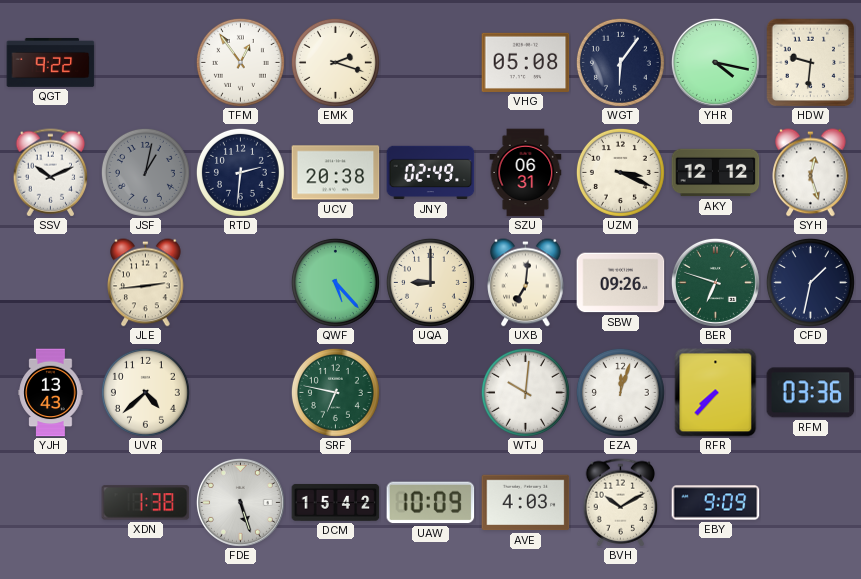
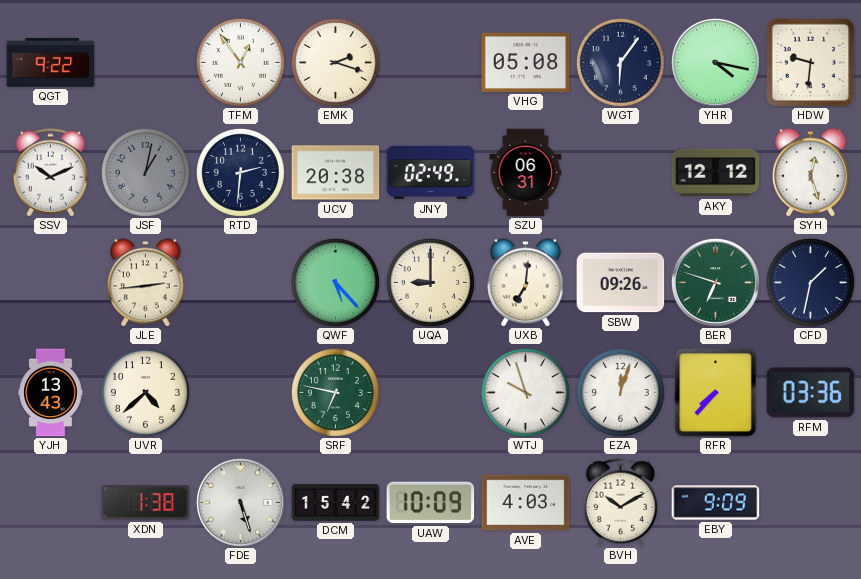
UZM: 3:19 -> none
WTJ: 10:01 -> 9:57
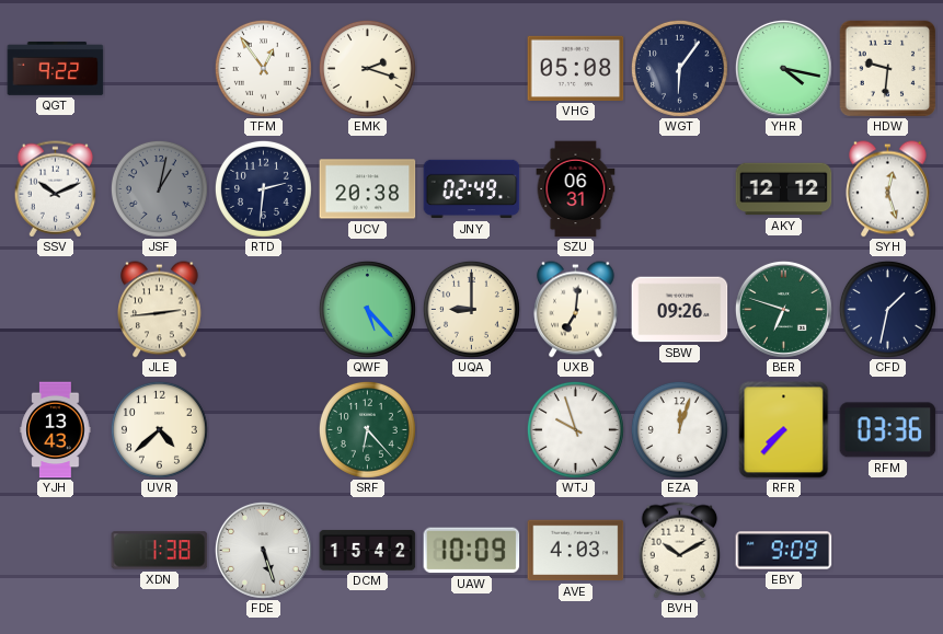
SRF: 6:47 -> 6:23
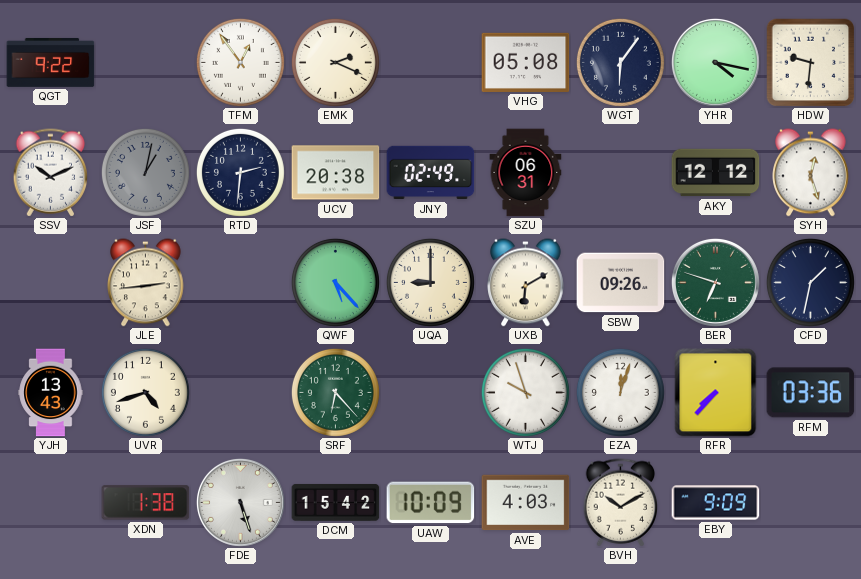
EMK: 2:18 -> 2:19
UXB: 7:01 -> 6:10
UVR: 4:38 -> 4:42
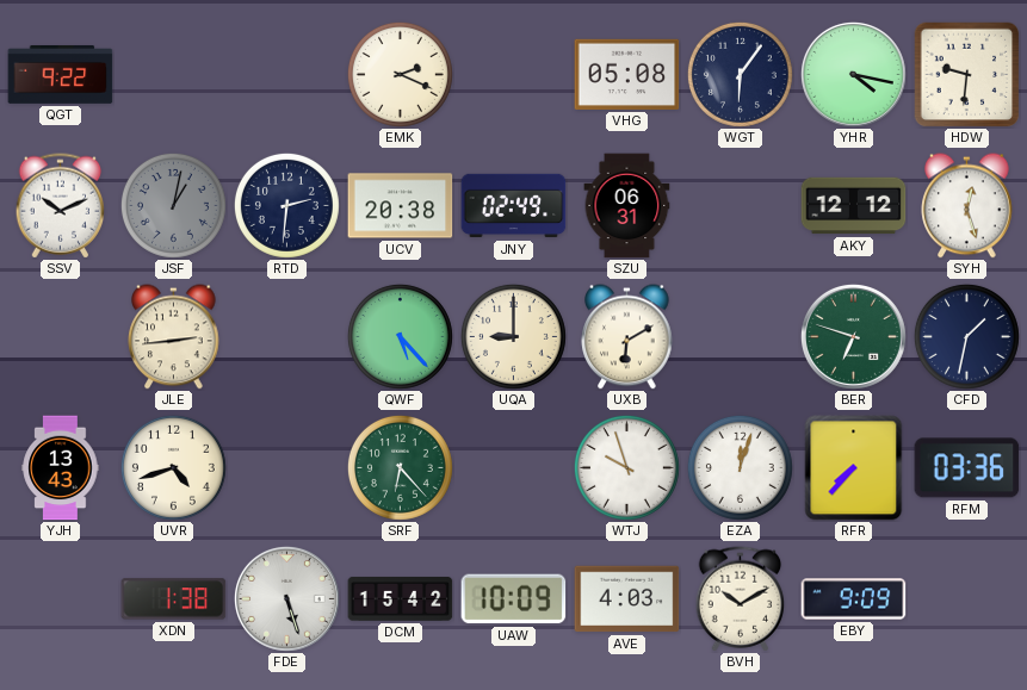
TFM: 12:54 -> none
SBW: 09:26 -> none
